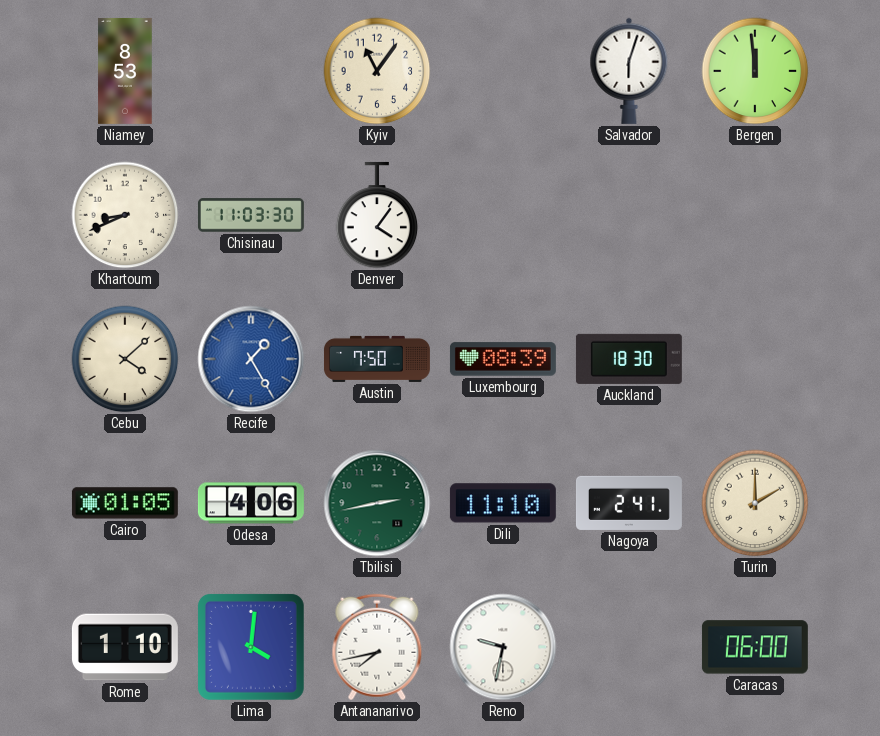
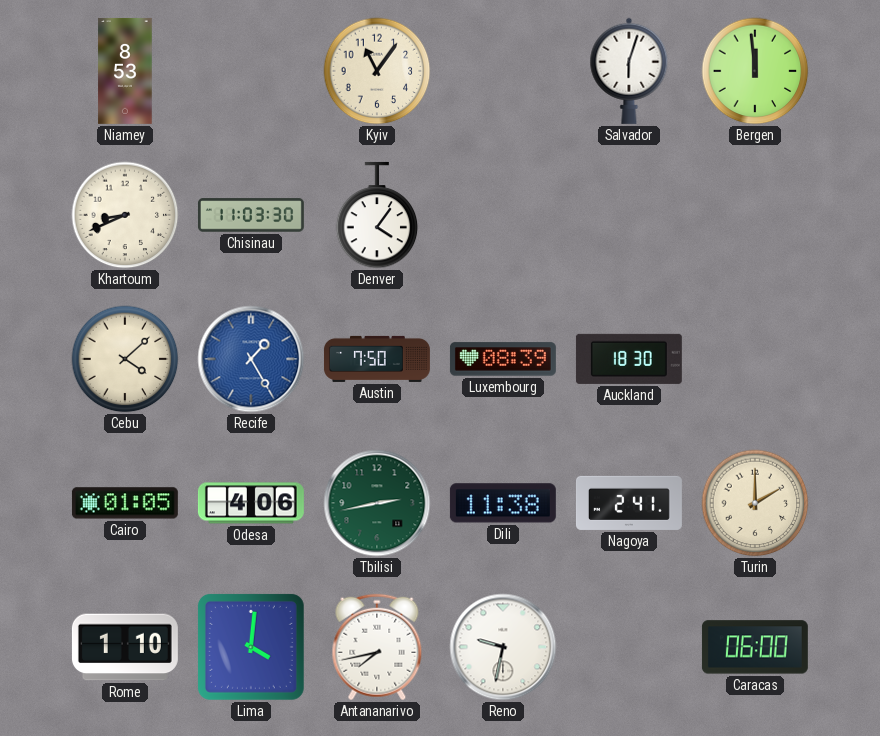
Dili: 11:10 -> 11:38
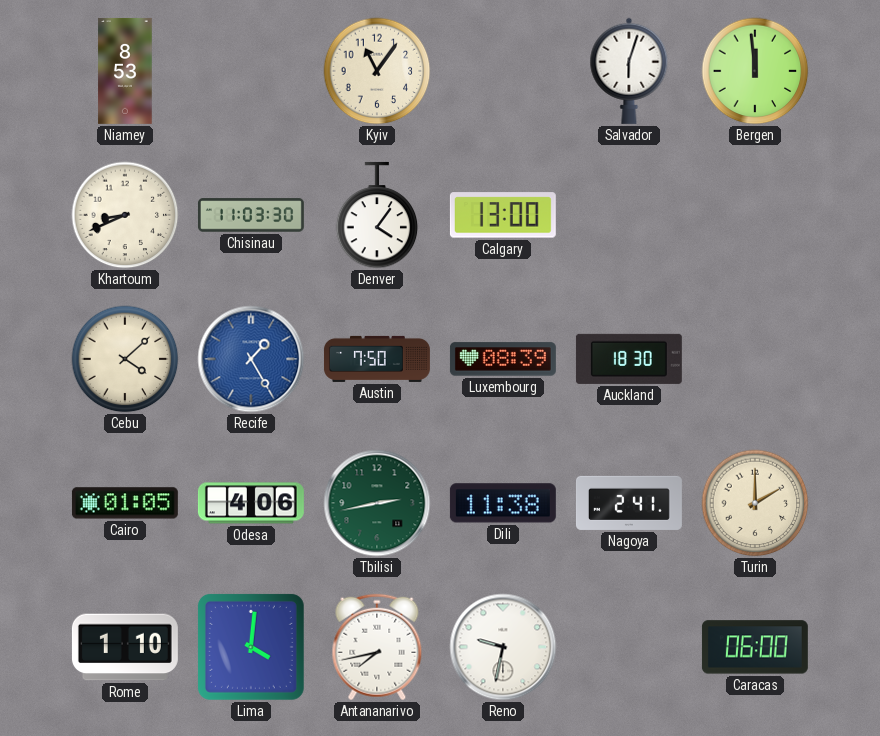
Calgary: none -> 13:00
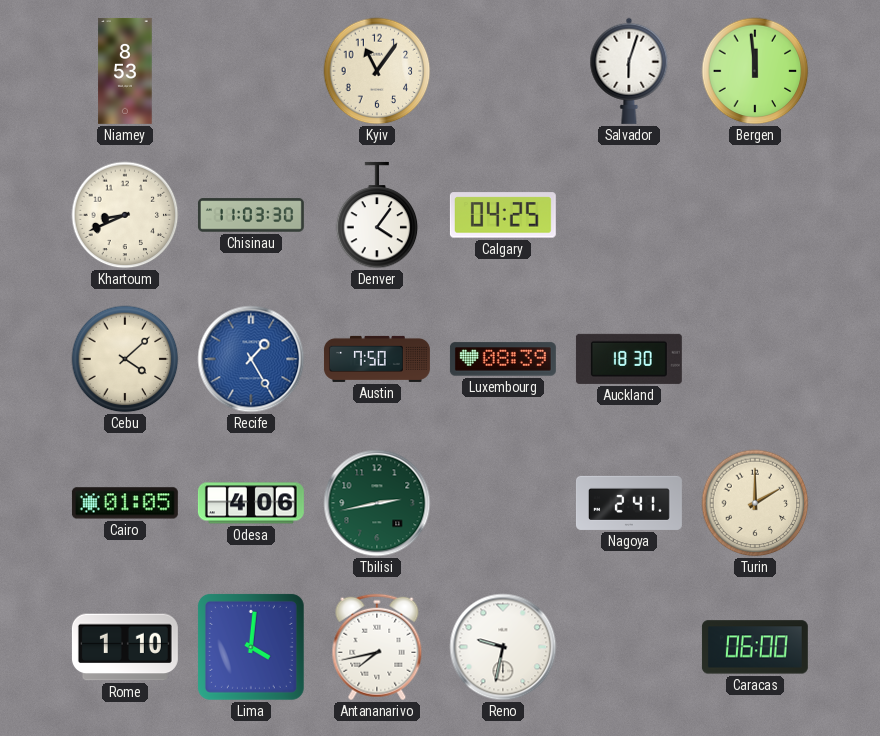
Calgary: 13:00 -> 04:25
Dili: 11:38 -> none
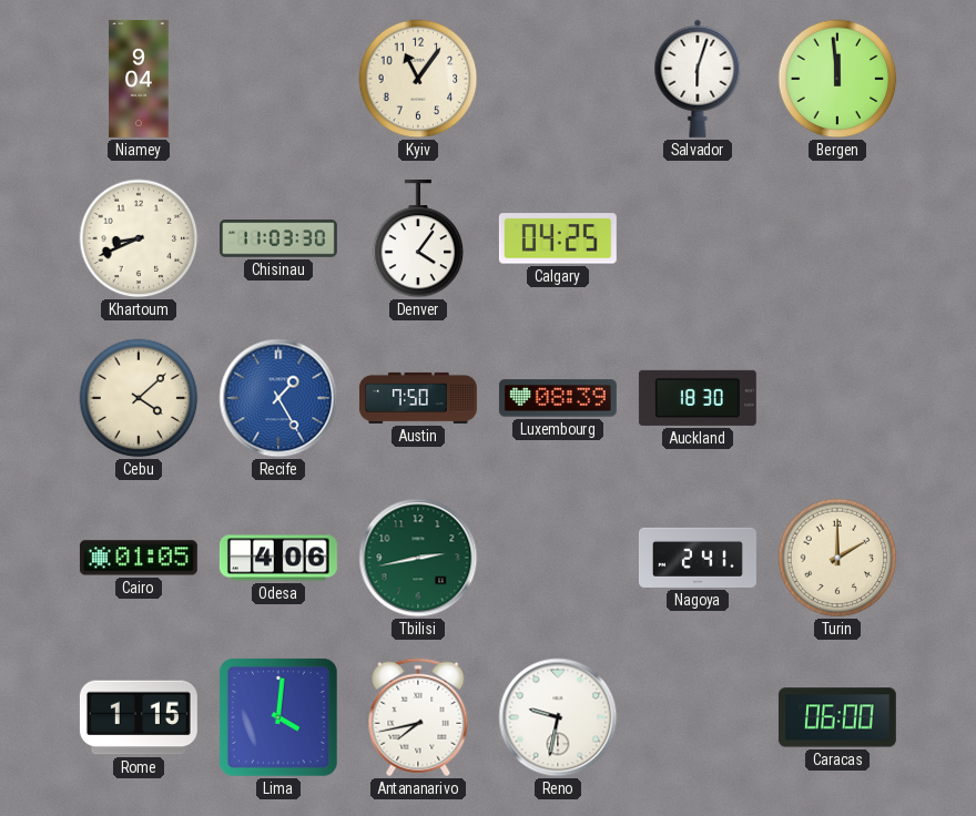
Niamey: 8:53 -> 9:04
Rome: 1:10 -> 1:15
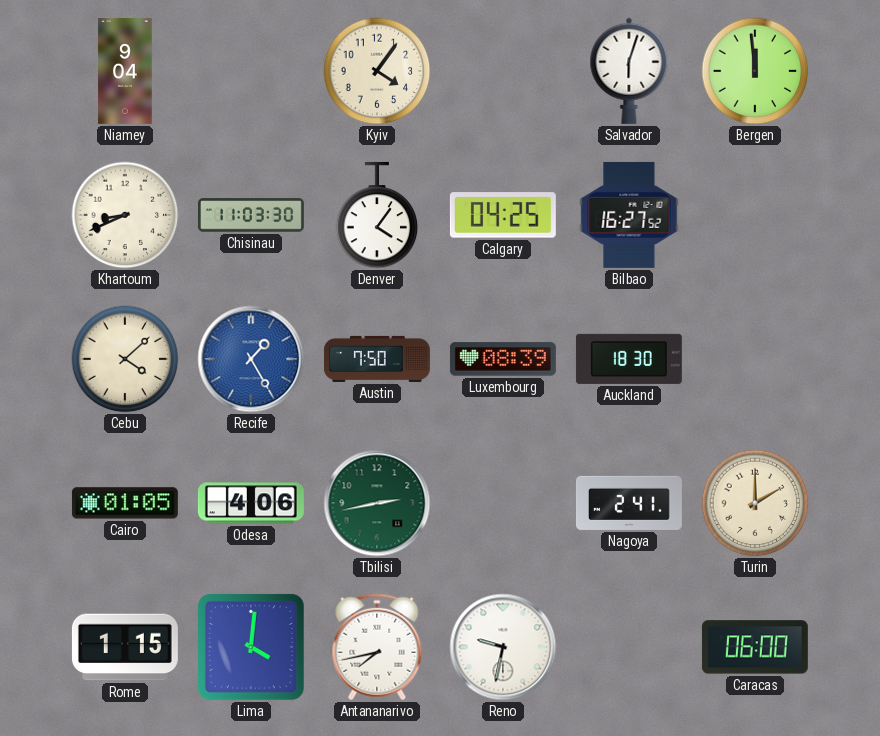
Kyiv: 11:06 -> 4:06
Bilbao: none -> 16:27
